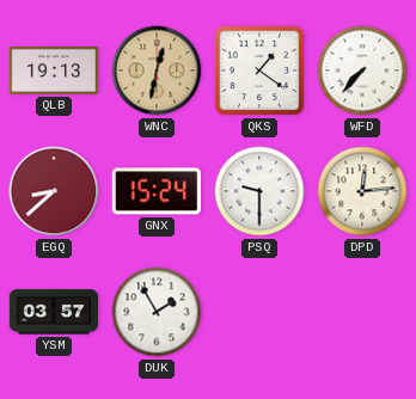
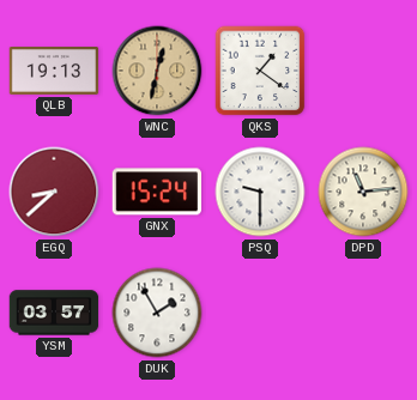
WFD: 7:37 -> none
DPD: 12:14 -> 11:14
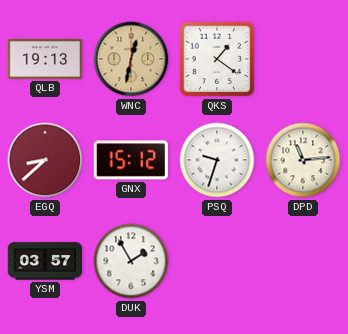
GNX: 15:24 -> 15:12
PSQ: 9:30 -> 9:33
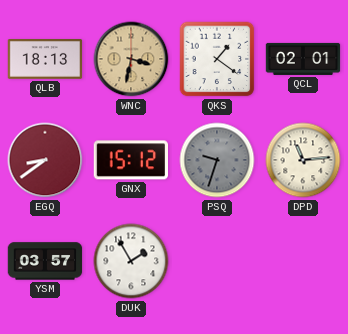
QLB: 19:13 -> 18:13
WNC: 12:32 -> 3:32
QCL: none -> 02:01
EGQ: 8:38 -> 8:39
PSQ dial: white -> grey
